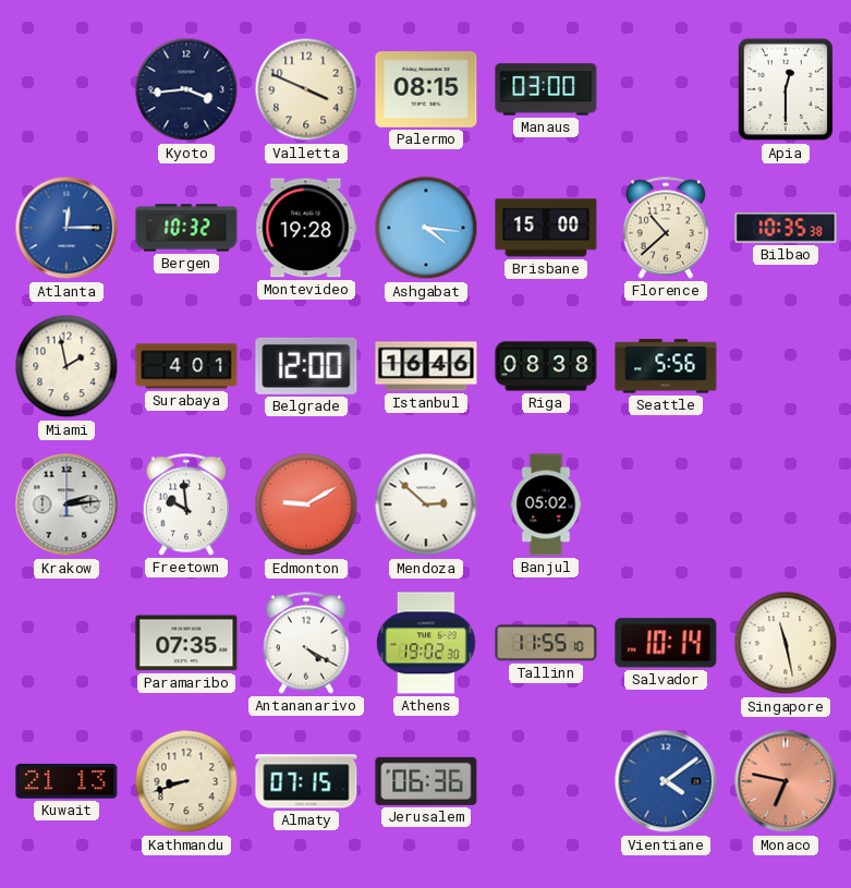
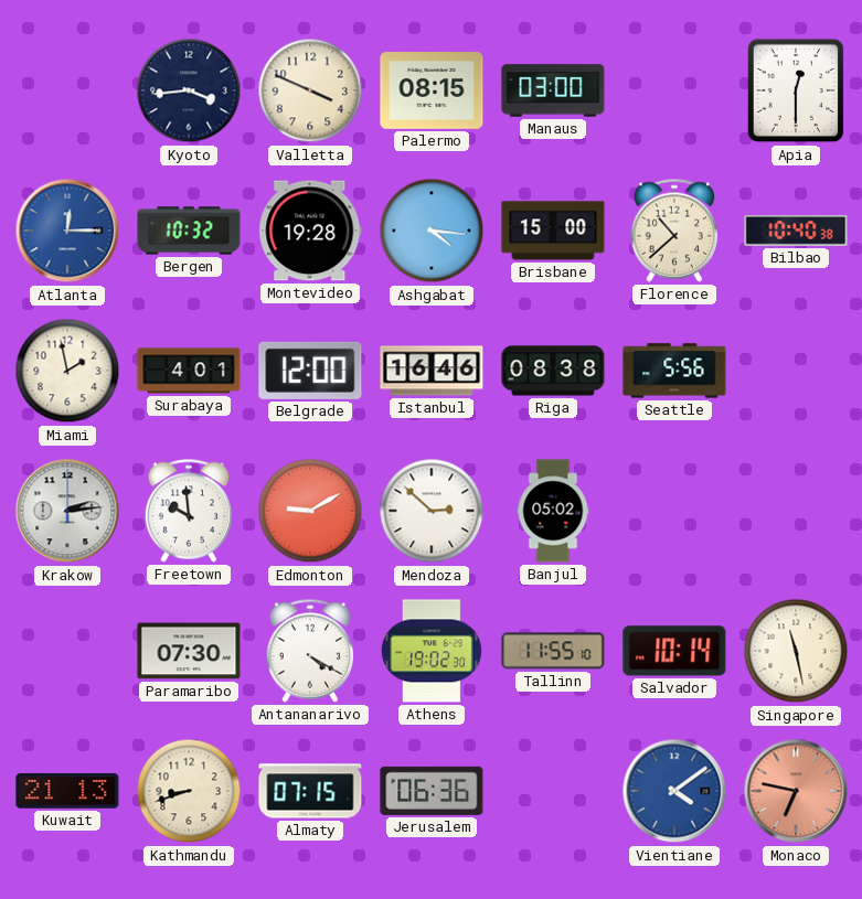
Bilbao: 10:35 -> 10:40
Paramaribo: 07:35 -> 07:30
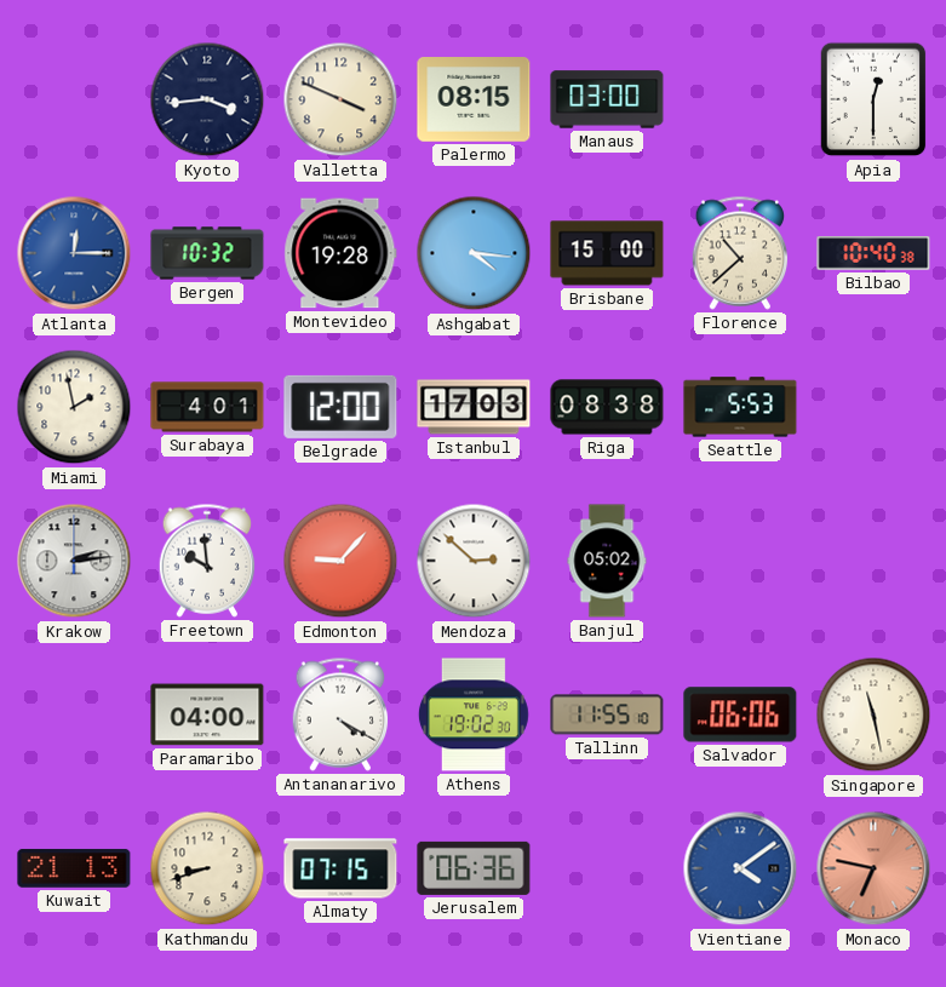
Istanbul: 16:46 -> 17:03
Seattle: 5:56 -> 5:53
Edmonton: 9:10 -> 9:07
Paramaribo: 07:30 -> 04:00
Salvador: 10:14 -> 06:06
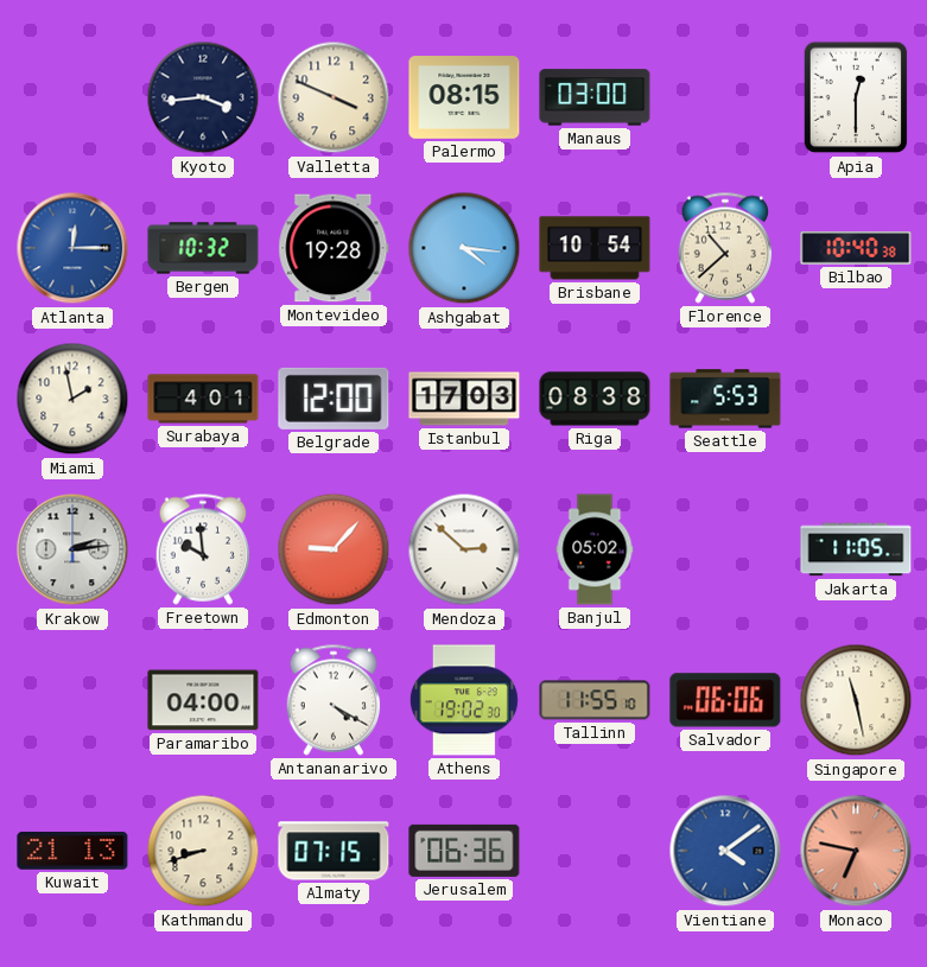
Brisbane: 15:00 -> 10:54
Jakarta: none -> 11:05
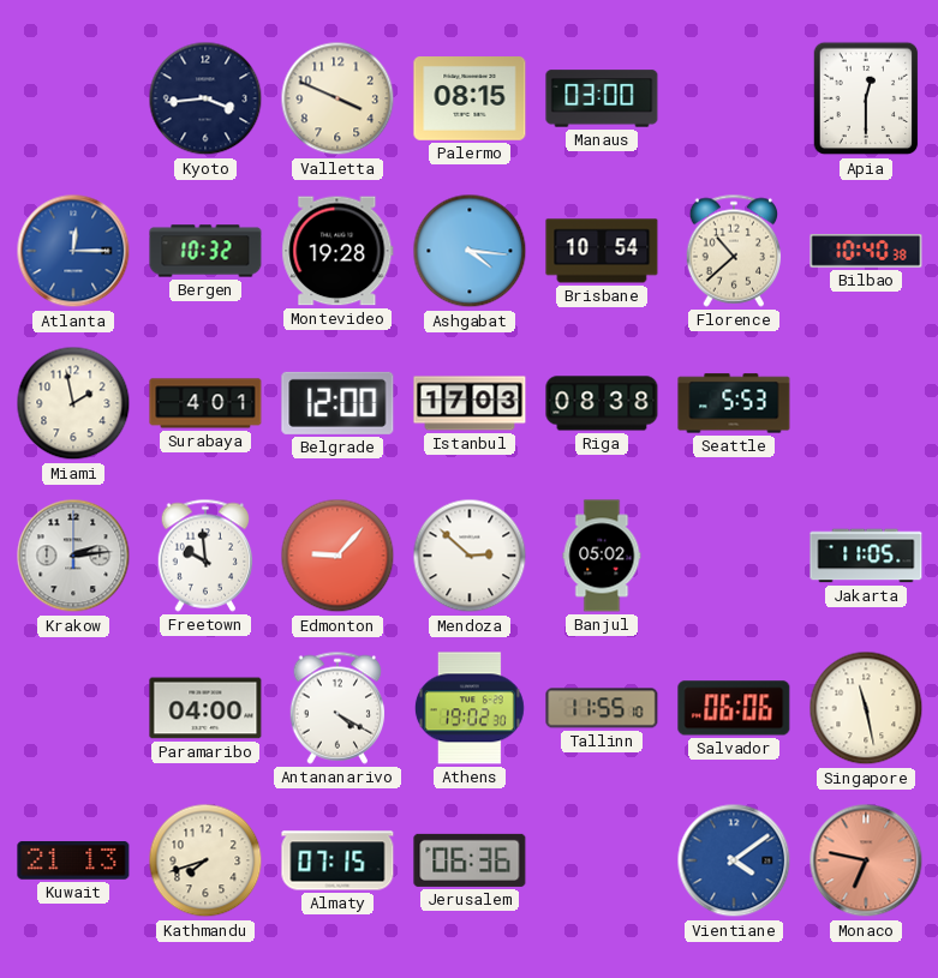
Kathmandu: 8:42 -> 7:42
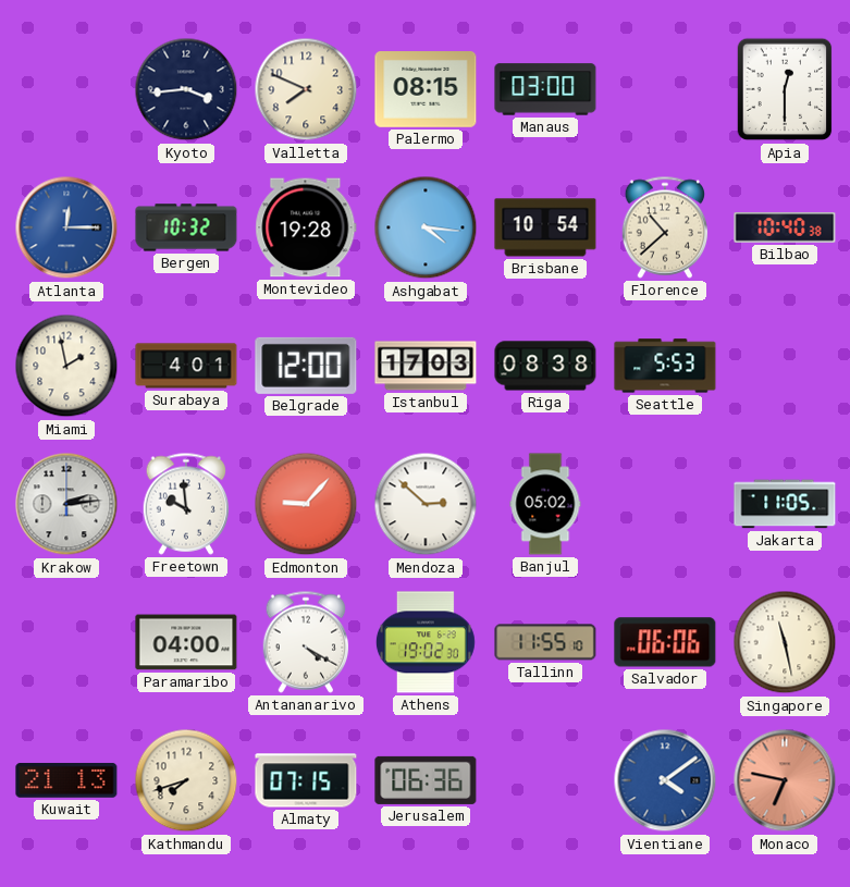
Valletta: 3:49 -> 7:49
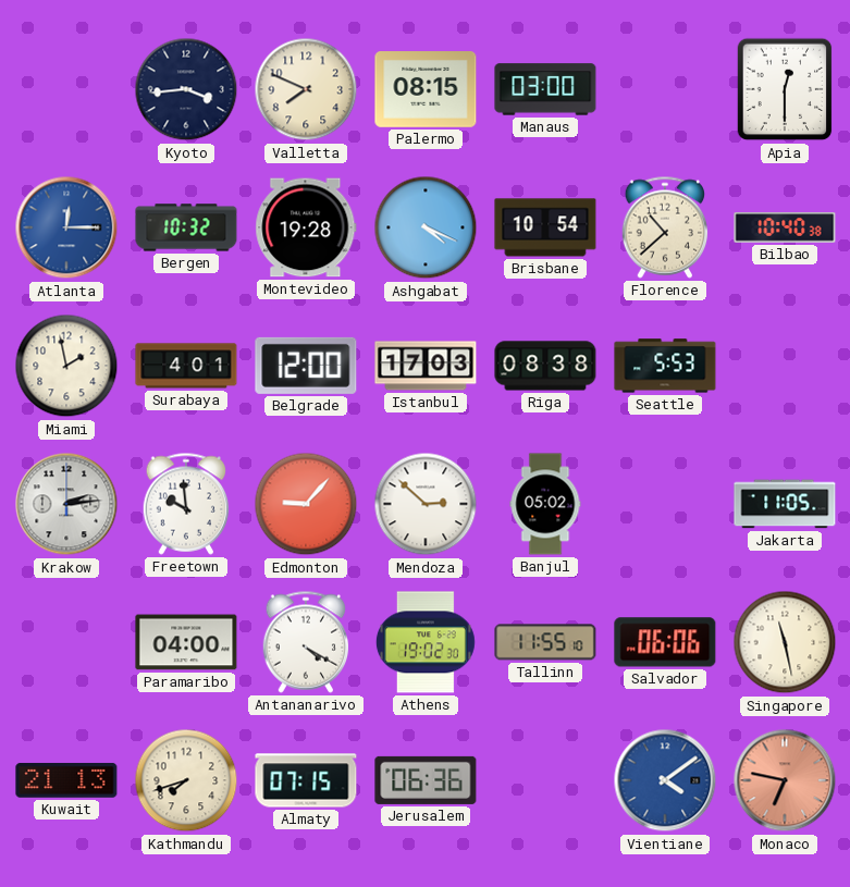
Ashgabat: 4:16 -> 4:19
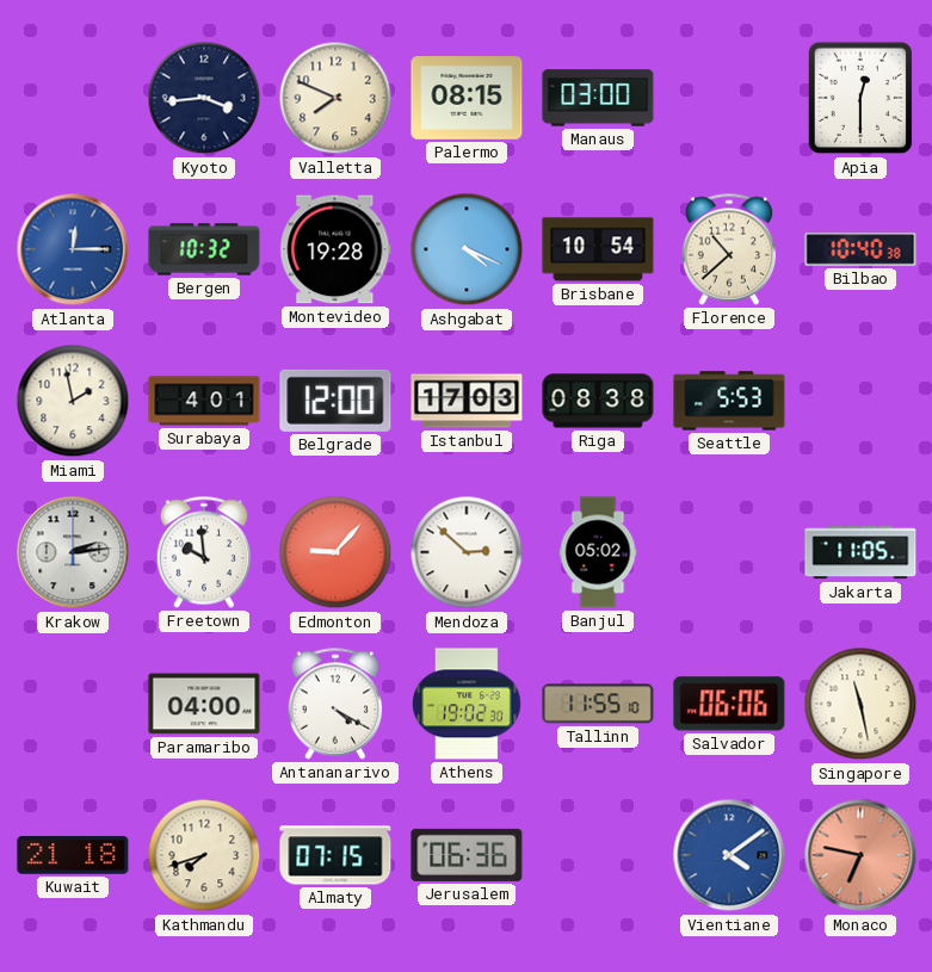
Kuwait: 21:13 -> 21:18
